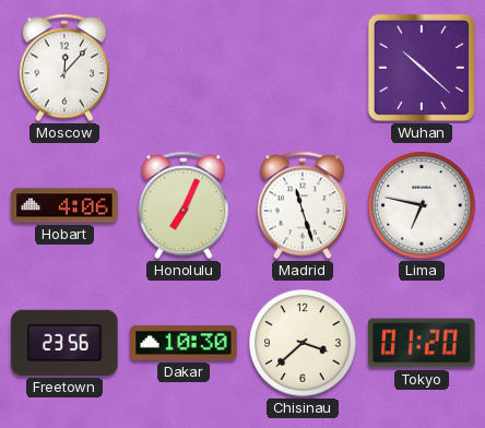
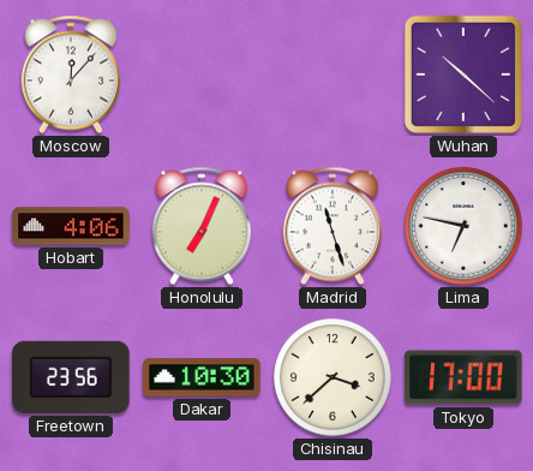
Tokyo: 01:20 -> 17:00
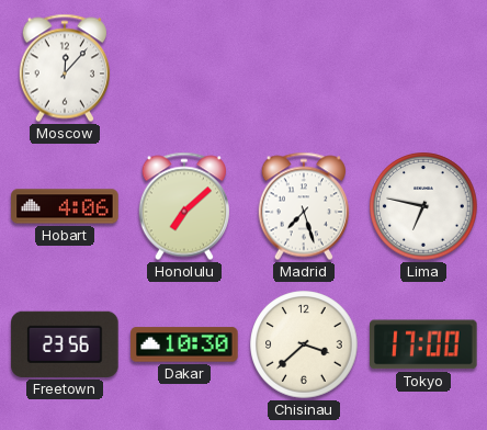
Wuhan: 10:22 -> none
Honolulu: 7:04 -> 7:08
Madrid: 11:27 -> 7:27
